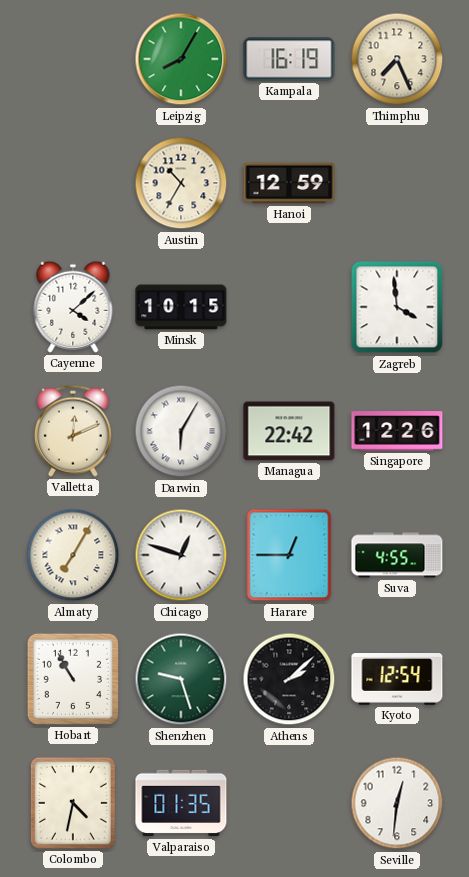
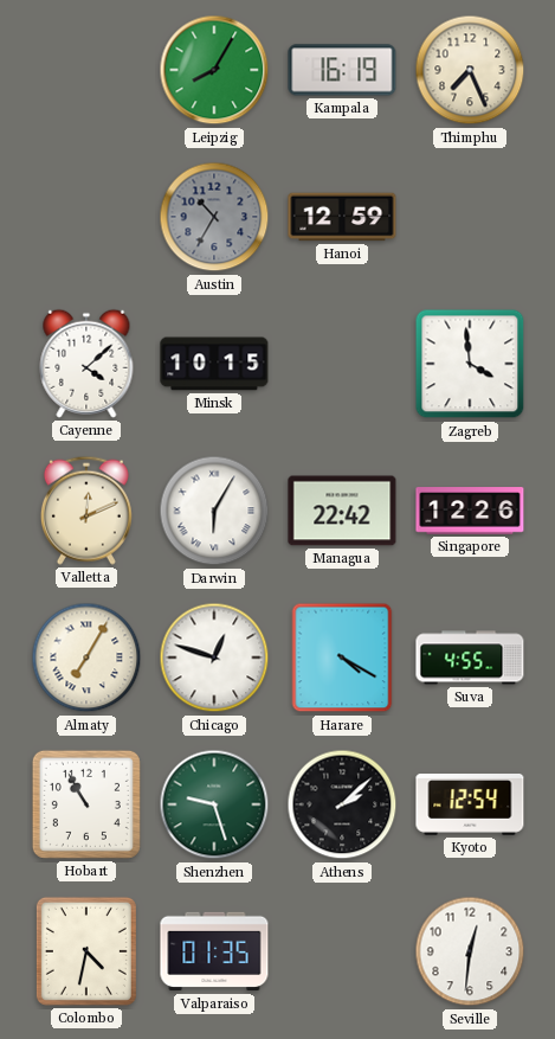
Austin dial: cream -> grey
Harare: 12:45 -> 4:20
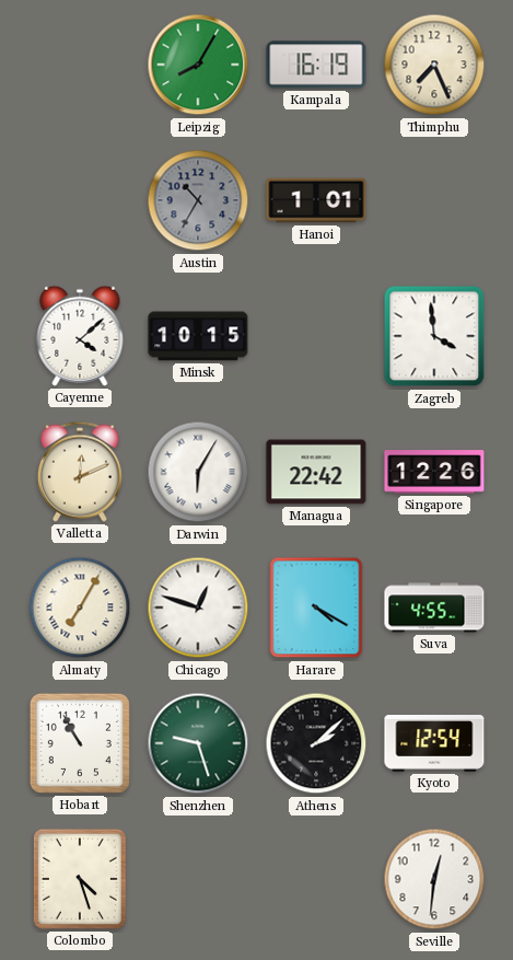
Hanoi: 12:59 -> 1:01
Colombo: 4:32 -> 4:27
Valparaiso: 01:35 -> none
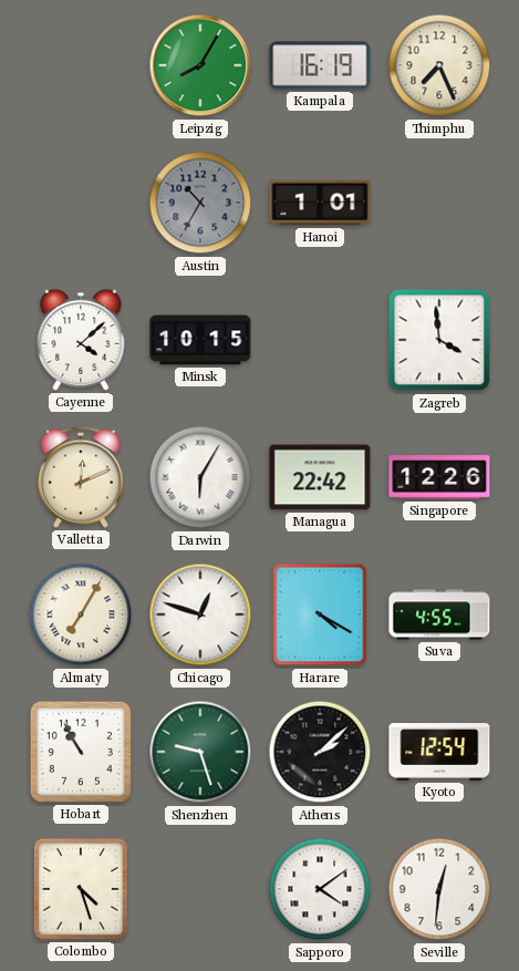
Sapporo: none -> 4:09
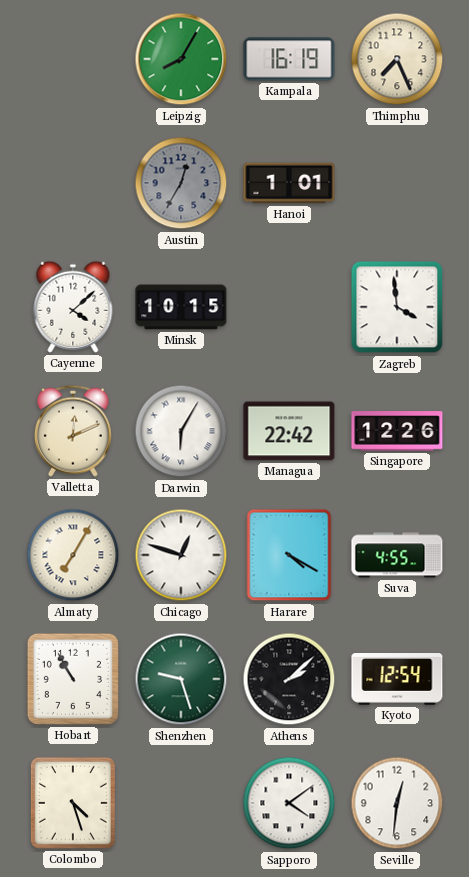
Austin: 10:35 -> 12:35
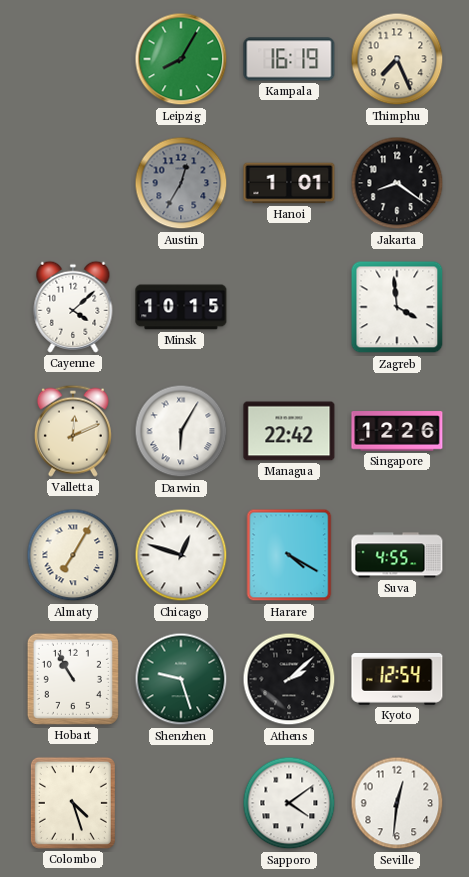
Jakarta: none -> 8:21
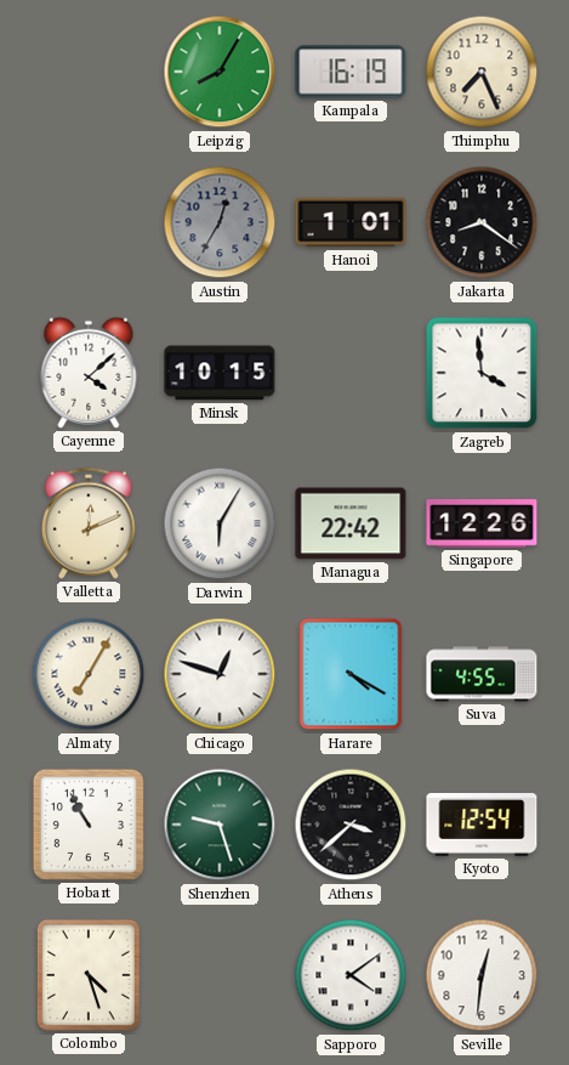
Athens: 2:08 -> 3:38
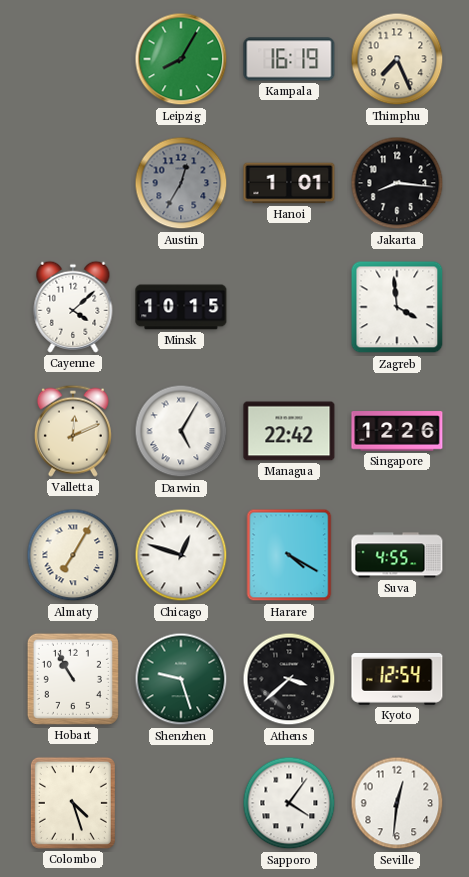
Jakarta: 8:21 -> 8:16
Darwin: 6:05 -> 5:05
Sapporo: 4:09 -> 4:06
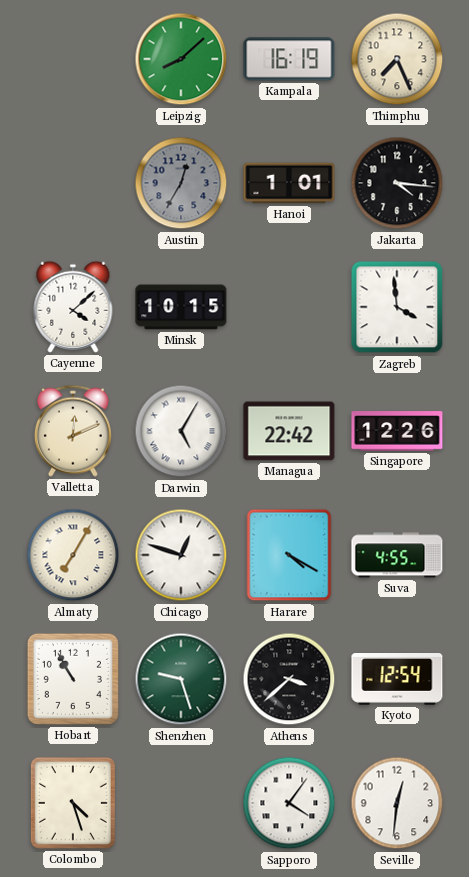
Leipzig: 8:05 -> 8:08
Jakarta: 8:16 -> 4:16
